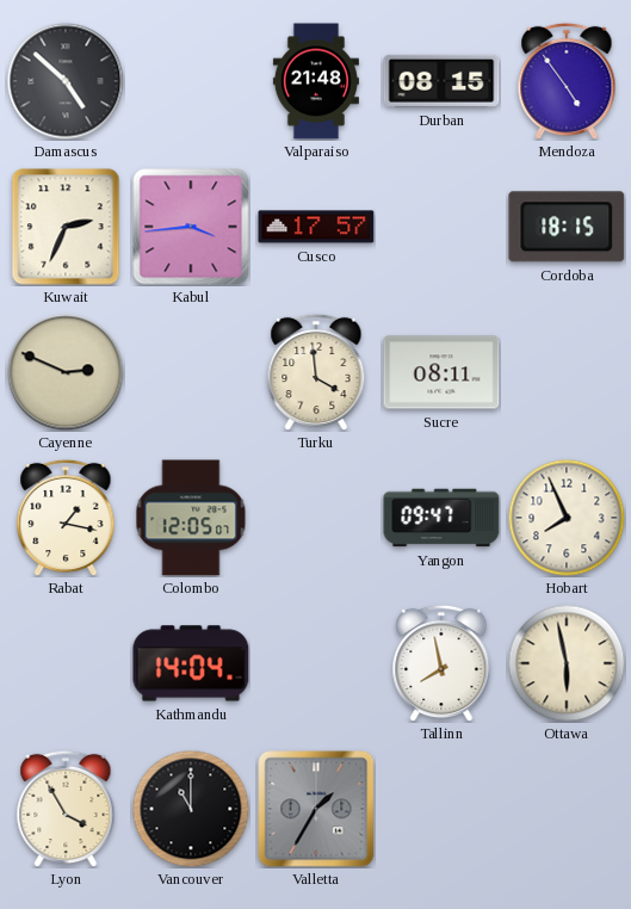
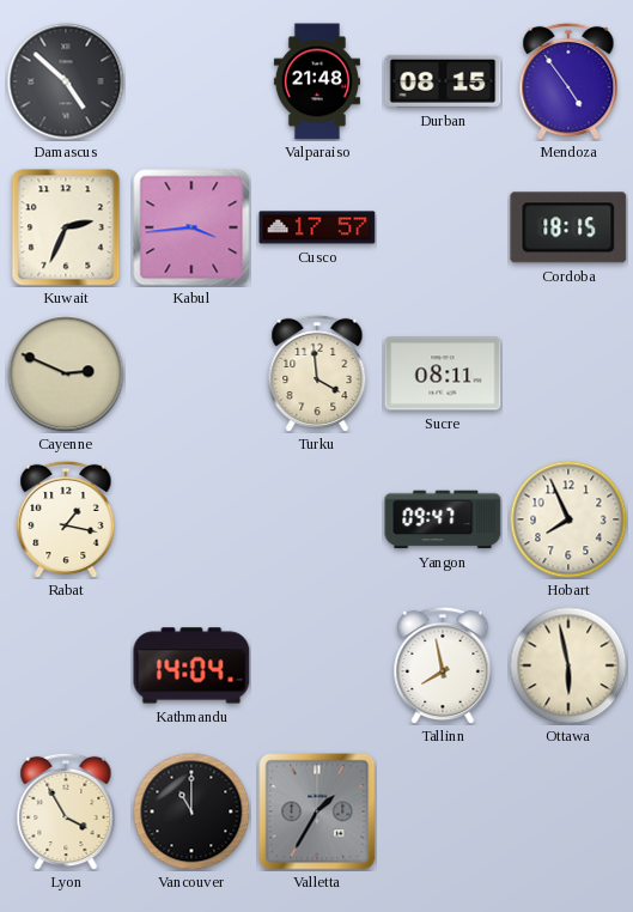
Colombo: 12:05 -> none
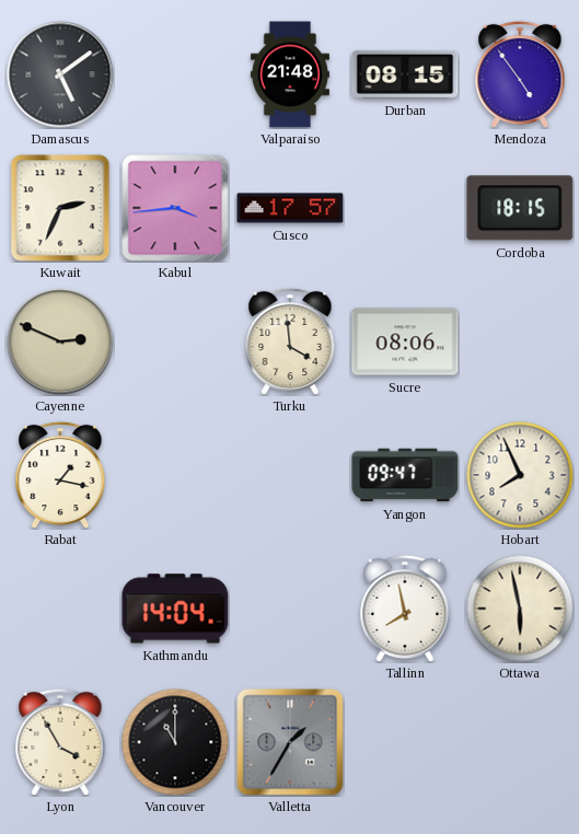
Damascus: 4:52 -> 5:09
Sucre: 08:11 -> 08:06
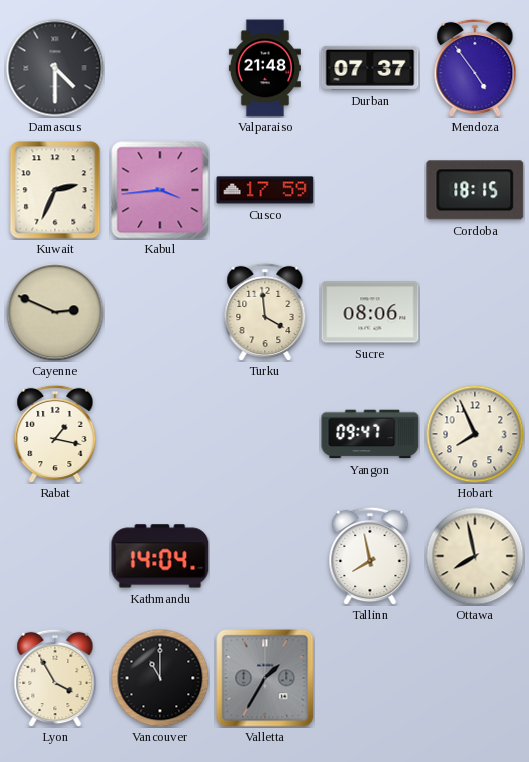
Damascus: 5:09 -> 4:30
Durban: 08:15 -> 07:37
Cusco: 17:57 -> 17:59
Ottawa: 5:58 -> 7:58
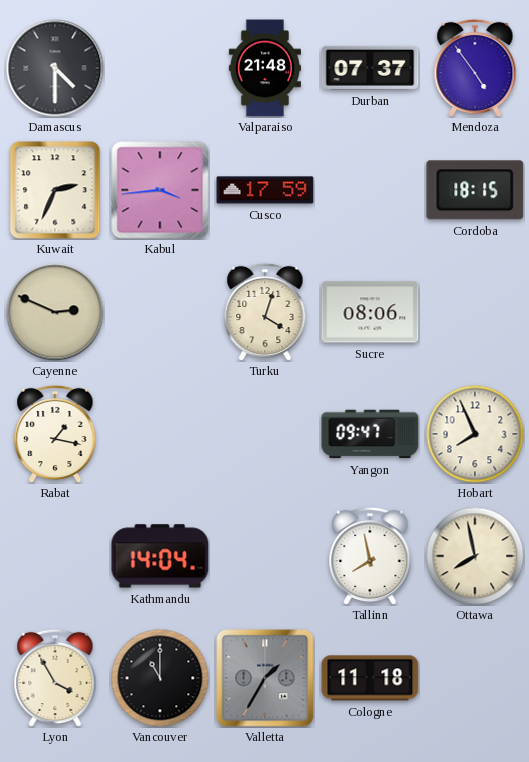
Turku: 3:59 -> 4:03
Cologne: none -> 11:18
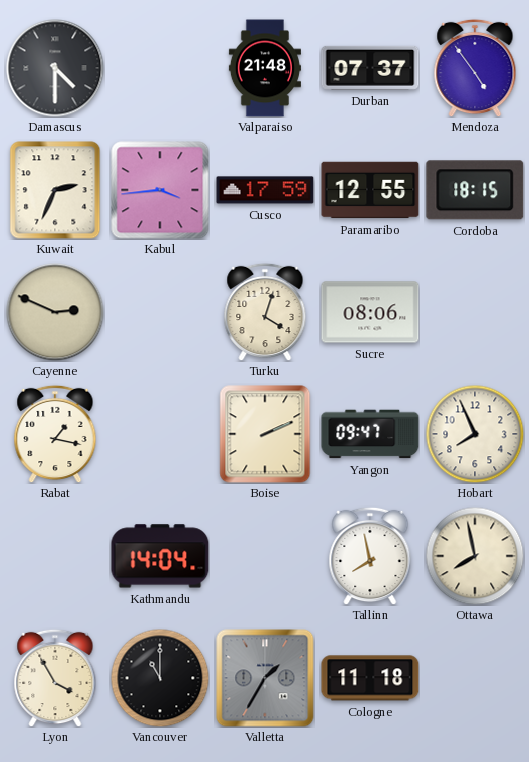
Paramaribo: none -> 12:55
Boise: none -> 2:11
